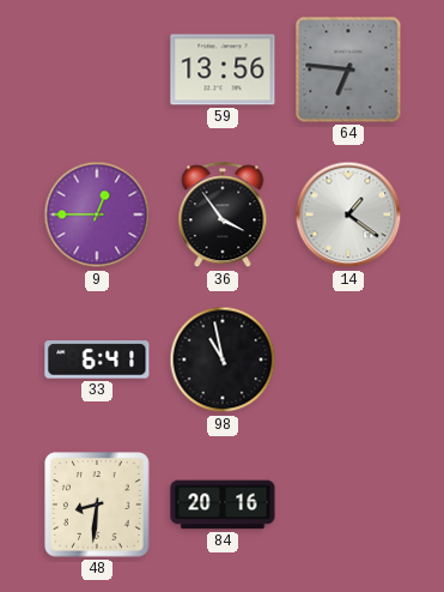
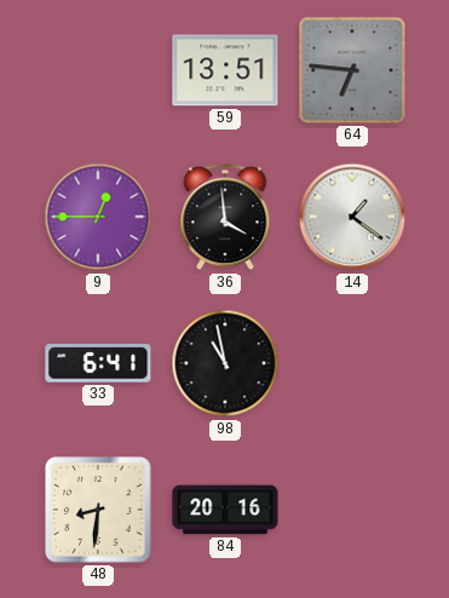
59: 13:56 -> 13:51
36: 3:54 -> 3:59
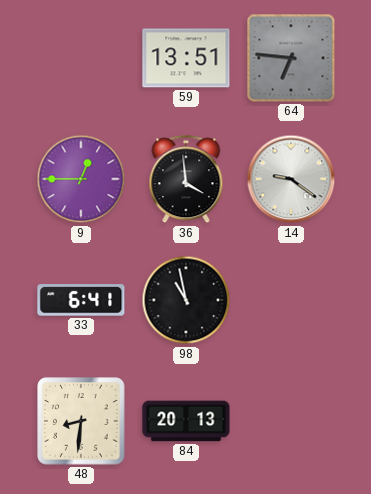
14: 1:21 -> 9:21
84: 20:16 -> 20:13
